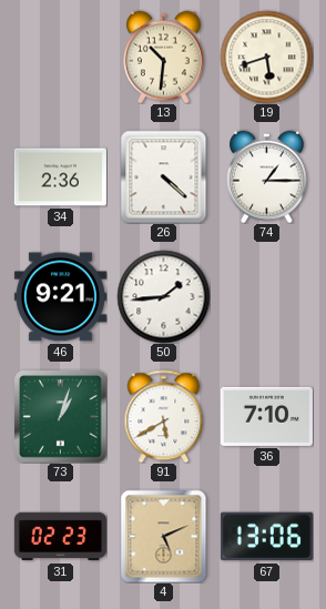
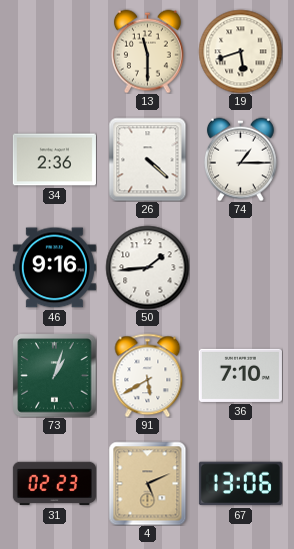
13: 10:31 -> 11:30
46: 9:21 -> 9:16
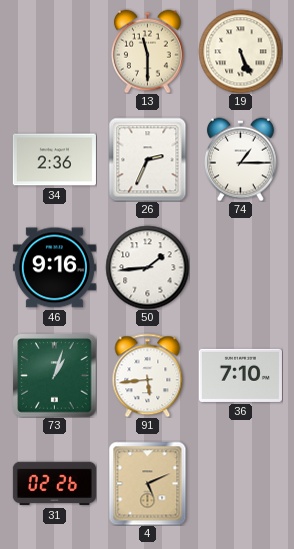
19: 5:42 -> 5:26
26: 4:22 -> 2:34
91: 5:40 -> 5:44
31: 02:23 -> 02:26
67: 13:06 -> none
